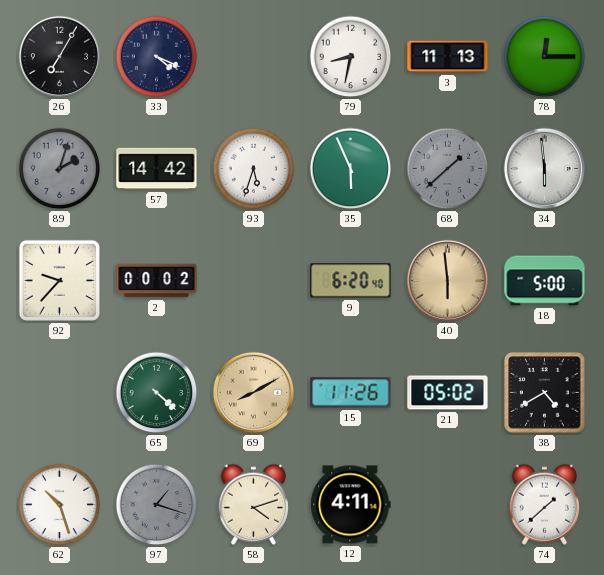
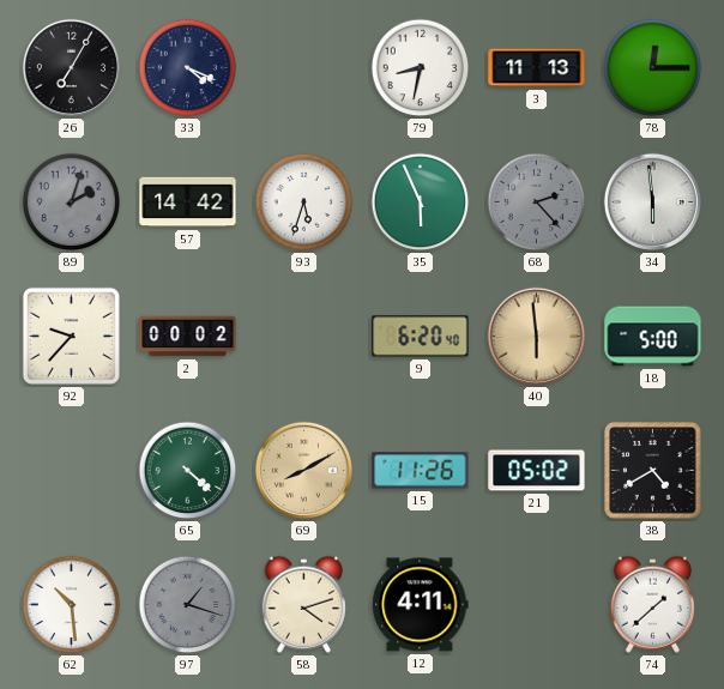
68: 1:38 -> 2:23
62: 10:27 -> 10:29
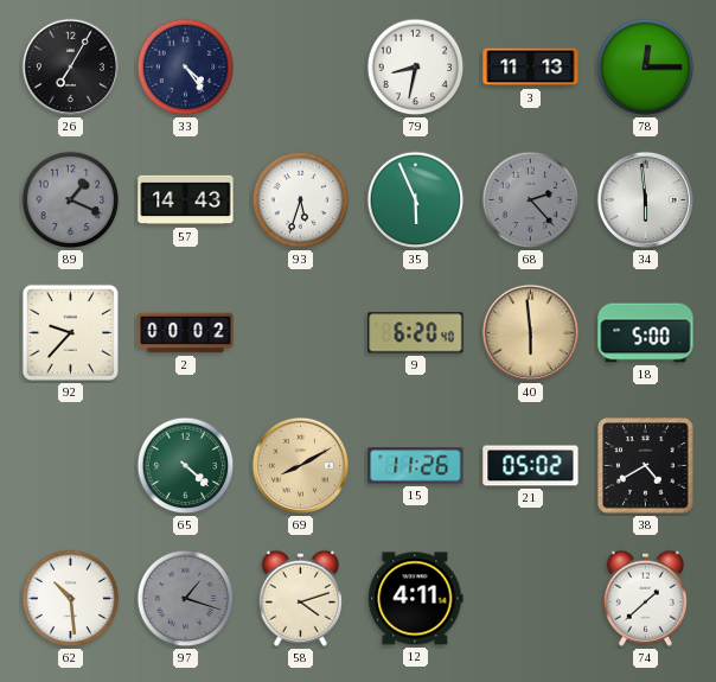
33: 4:19 -> 4:24
89: 2:03 -> 1:19
57: 14:42 -> 14:43
